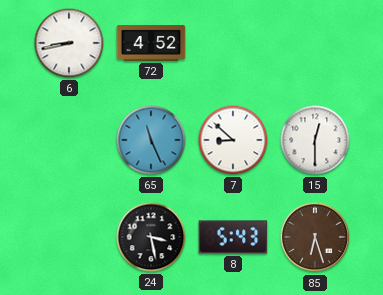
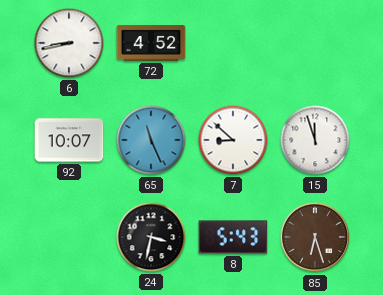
92: none -> 10:07
15: 12:30 -> 11:57
24: 3:28 -> 3:32
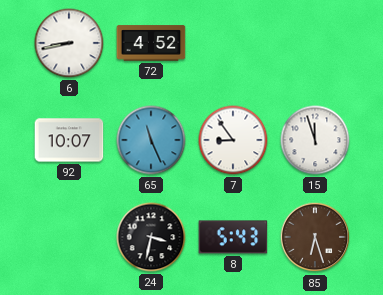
7: 8:52 -> 8:54
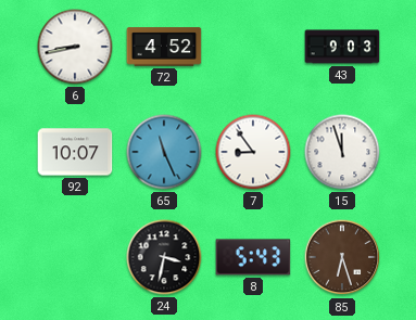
43: none -> 9:03
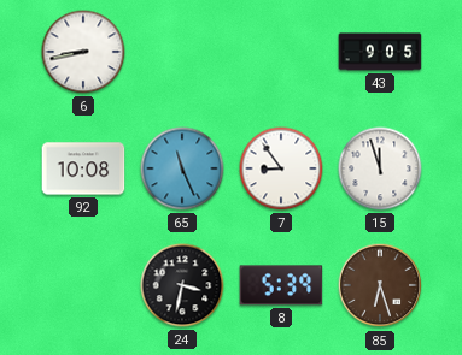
72: 4:52 -> none
43: 9:03 -> 9:05
92: 10:07 -> 10:08
8: 5:43 -> 5:39
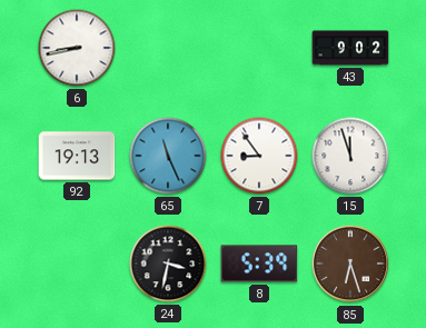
43: 9:05 -> 9:02
92: 10:08 -> 19:13
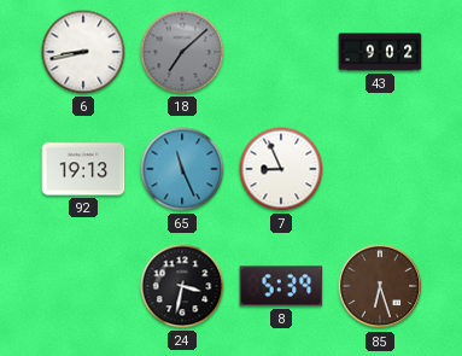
18: none -> 7:08
7: 8:54 -> 8:56
15: 11:57 -> none
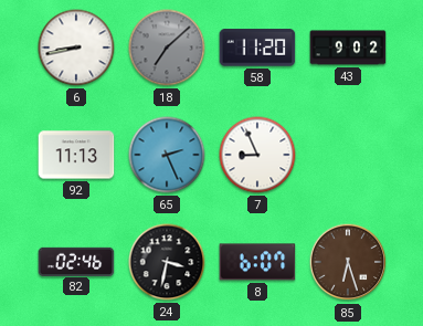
58: none -> 11:20
92: 19:13 -> 11:13
65: 11:26 -> 2:26
82: none -> 02:46
8: 5:39 -> 6:07
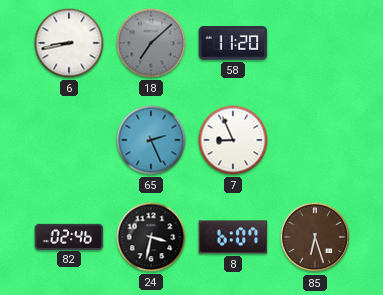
43: 9:02 -> none
92: 11:13 -> none
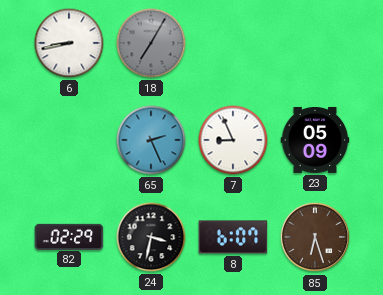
18: 7:08 -> 7:05
58: 11:20 -> none
23: none -> 05:09
82: 02:46 -> 02:29
